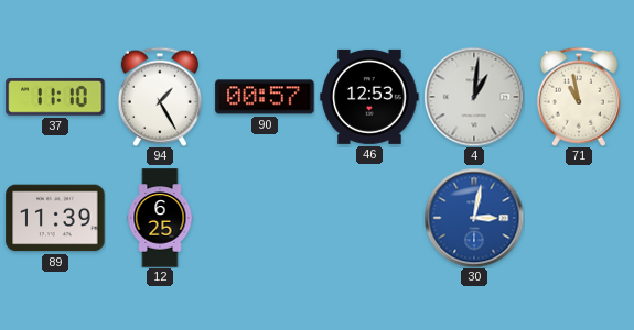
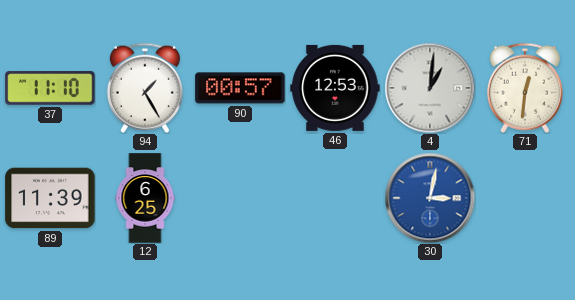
71: 10:58 -> 12:31
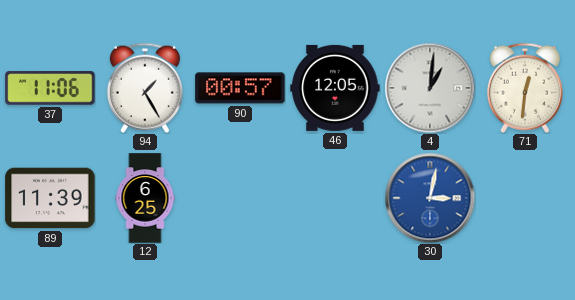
37: 11:10 -> 11:06
46: 12:53 -> 12:05
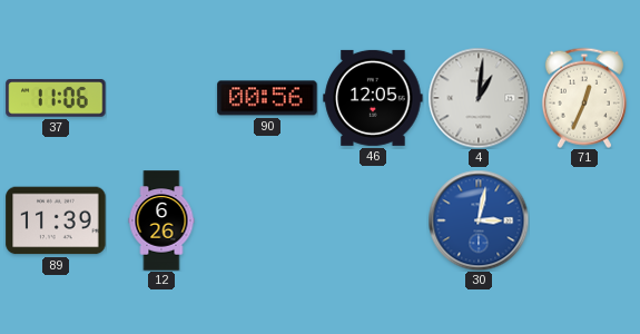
94: 1:25 -> none
90: 00:57 -> 00:56
71: 12:31 -> 12:34
12: 6:25 -> 6:26
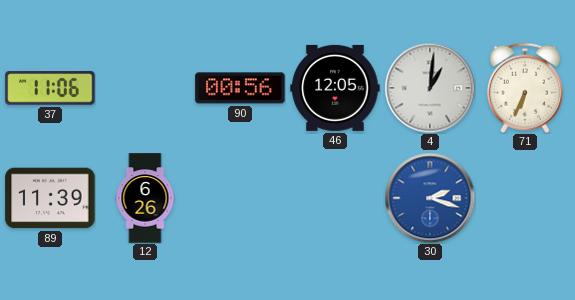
71: 12:34 -> 6:34
30: 3:02 -> 2:18
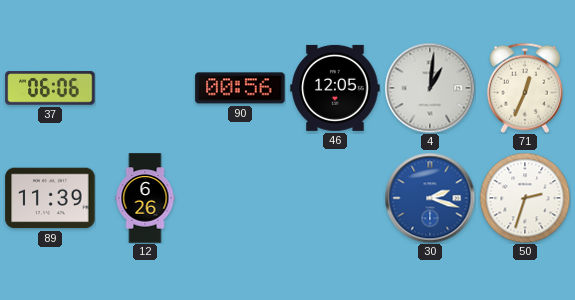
37: 11:06 -> 06:06
71: 6:34 -> 12:34
50: none -> 2:33
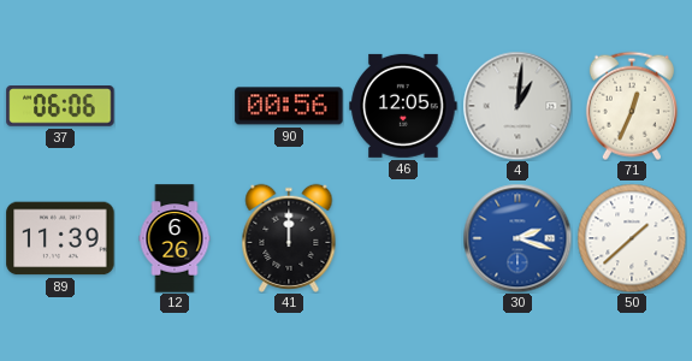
41: none -> 12:00
50: 2:33 -> 1:38
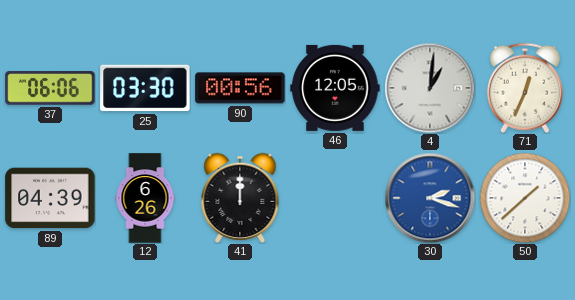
25: none -> 03:30
89: 11:39 -> 04:39
